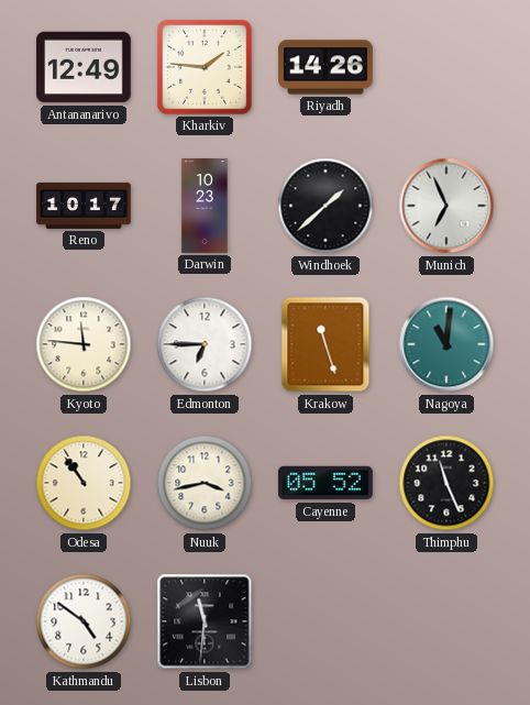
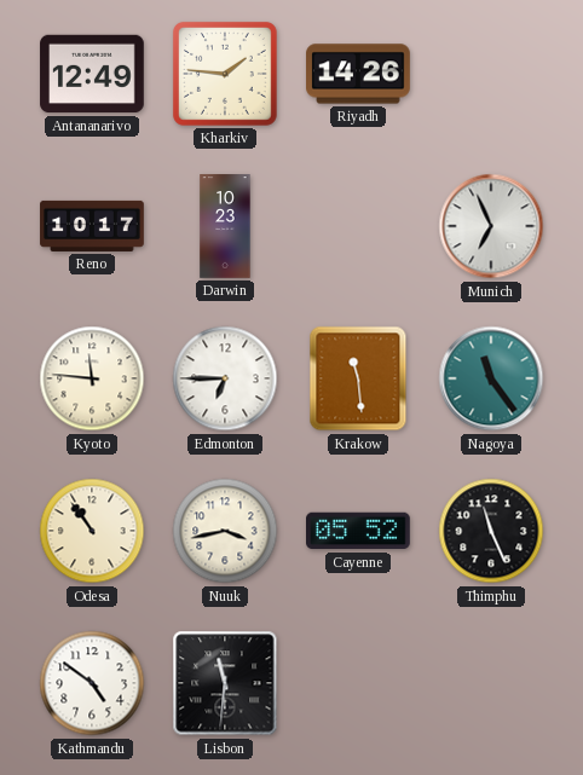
Windhoek: 1:38 -> none
Krakow: 11:27 -> 11:29
Nagoya: 11:01 -> 11:24
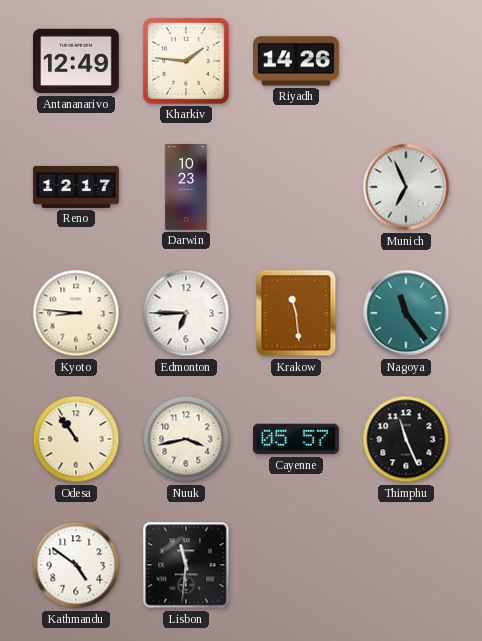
Reno: 10:17 -> 12:17
Kyoto: 11:46 -> 8:46
Cayenne: 05:52 -> 05:57
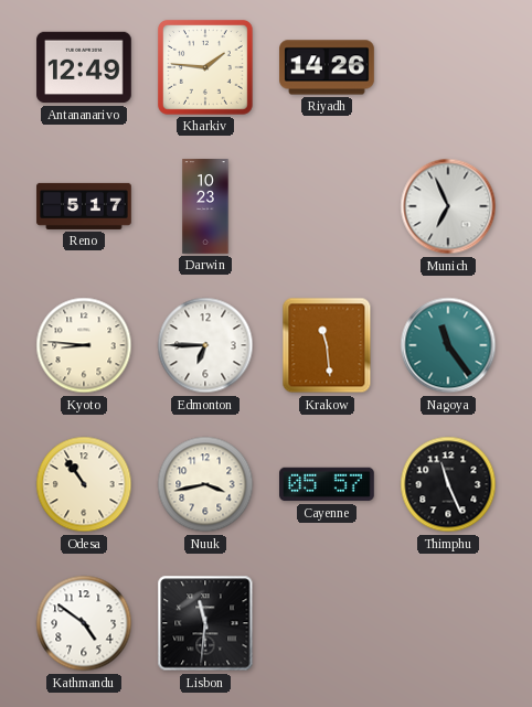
Reno: 12:17 -> 5:17
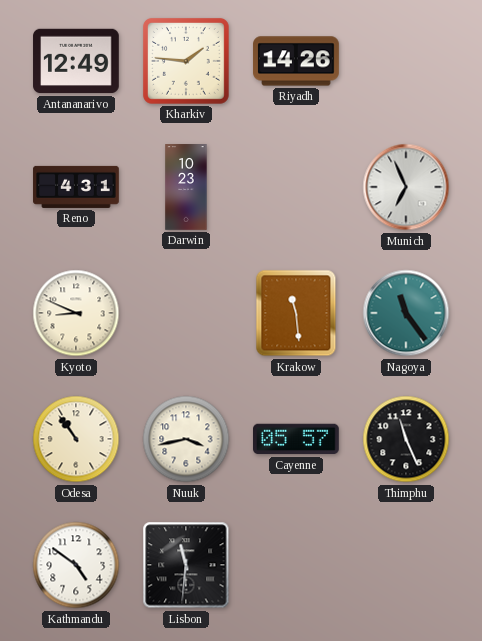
Reno: 5:17 -> 4:31
Kyoto: 8:46 -> 8:49
Edmonton: 6:45 -> none
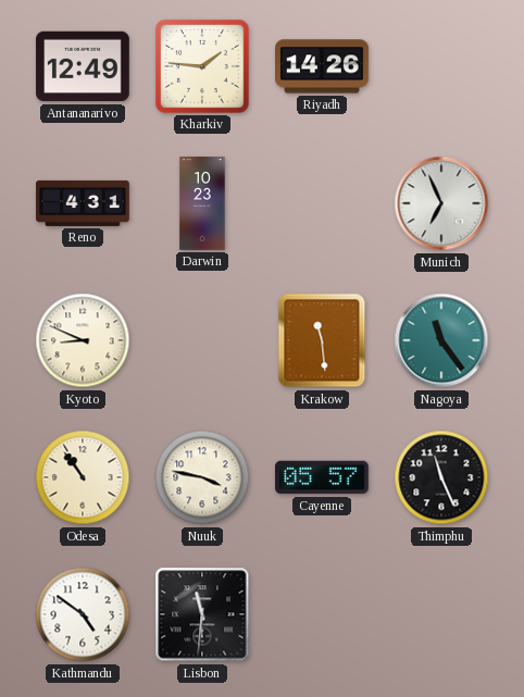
Nuuk: 3:43 -> 3:47
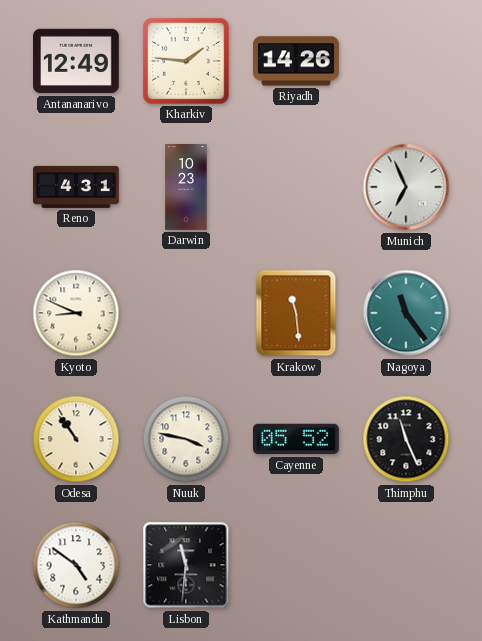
Cayenne: 05:57 -> 05:52
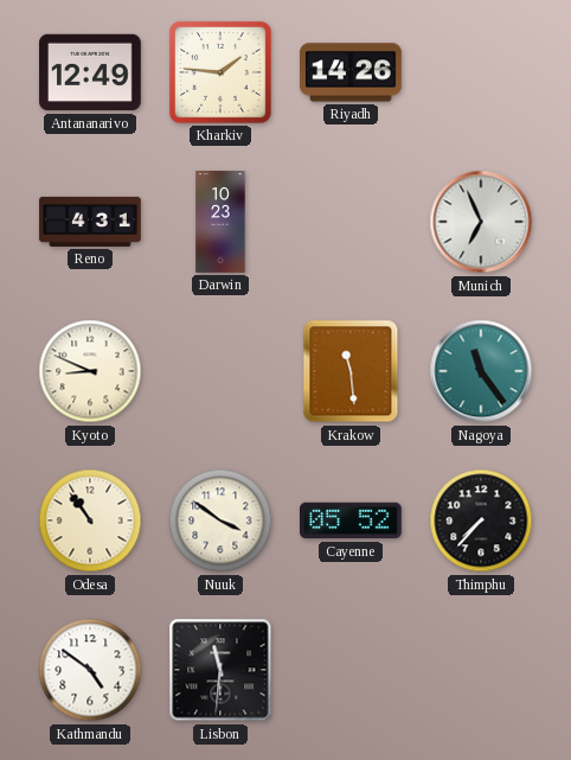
Nuuk: 3:47 -> 3:51
Thimphu: 11:26 -> 7:37
